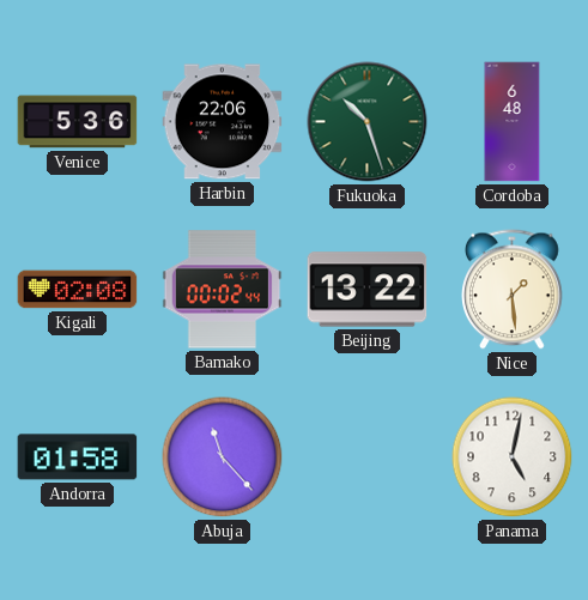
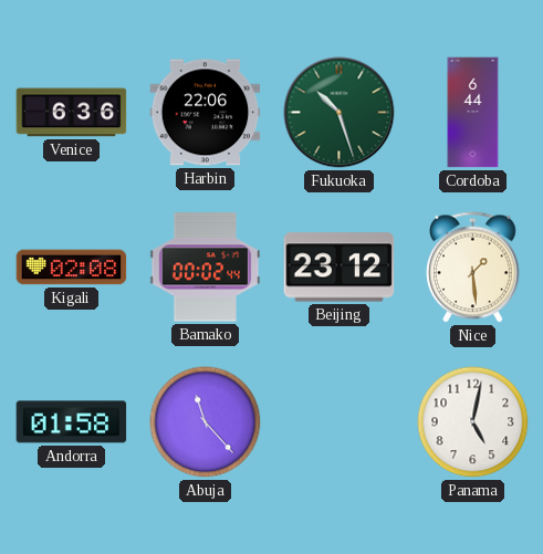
Venice: 5:36 -> 6:36
Cordoba: 6:48 -> 6:44
Beijing: 13:22 -> 23:12
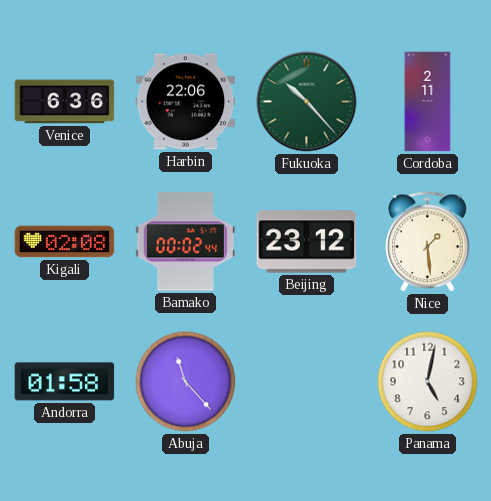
Fukuoka: 10:27 -> 10:23
Cordoba: 6:44 -> 2:11
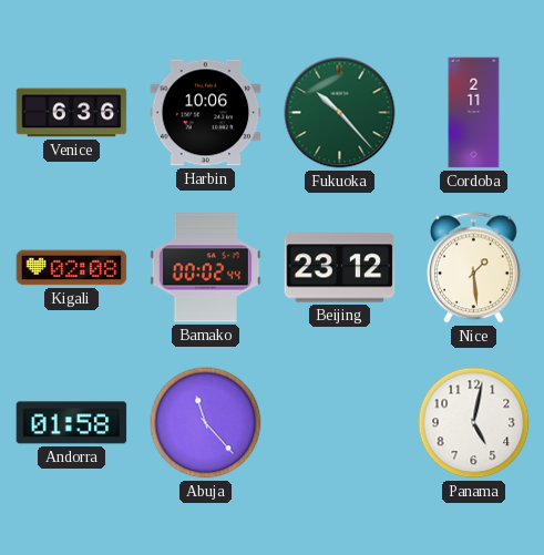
Harbin: 22:06 -> 10:06
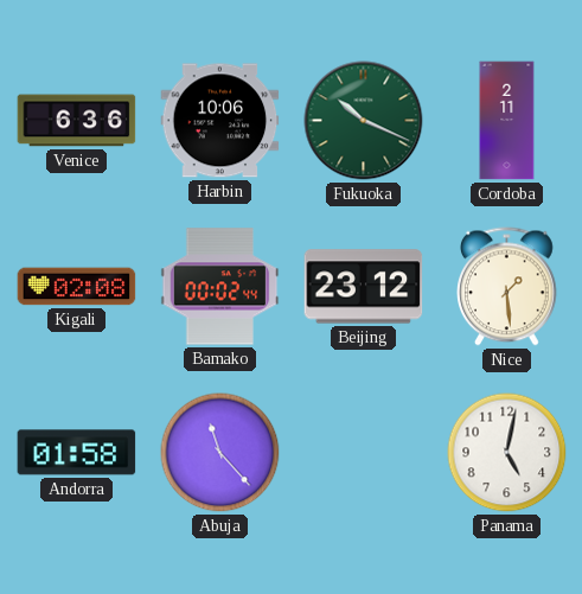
Fukuoka: 10:23 -> 10:19
